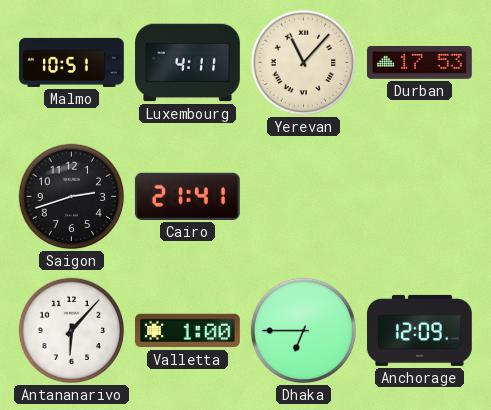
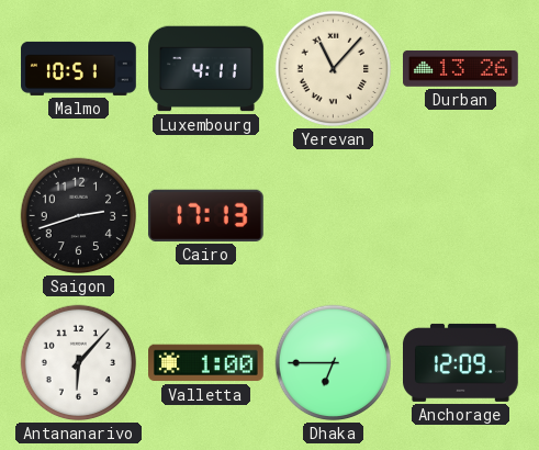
Durban: 17:53 -> 13:26
Cairo: 21:41 -> 17:13
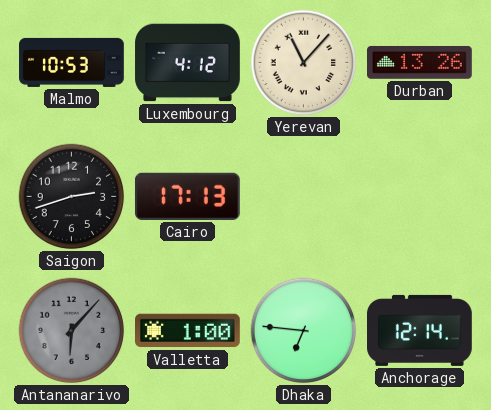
Malmo: 10:51 -> 10:53
Luxembourg: 4:11 -> 4:12
Antananarivo dial: white -> grey
Dhaka: 6:45 -> 6:46
Anchorage: 12:09 -> 12:14
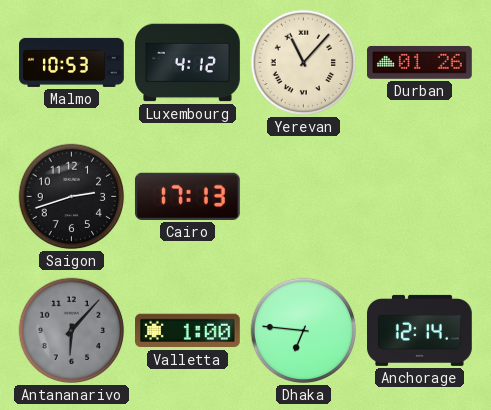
Durban: 13:26 -> 01:26
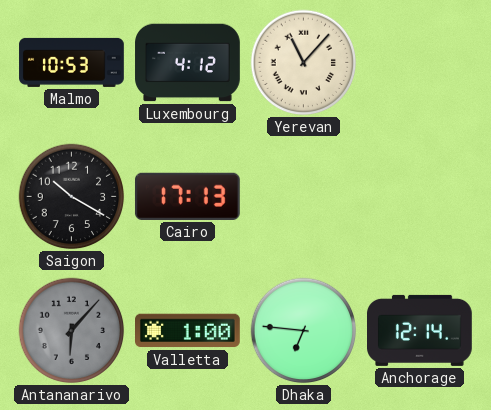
Durban: 01:26 -> none
Saigon: 2:42 -> 10:20
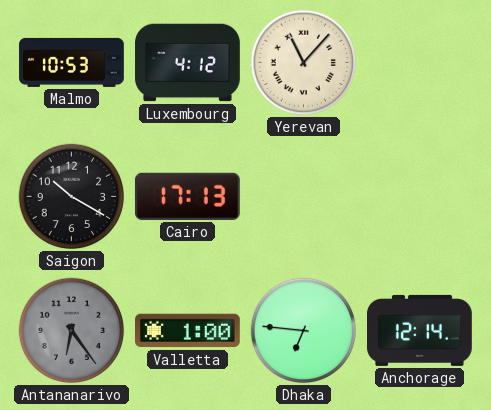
Antananarivo: 6:07 -> 6:24
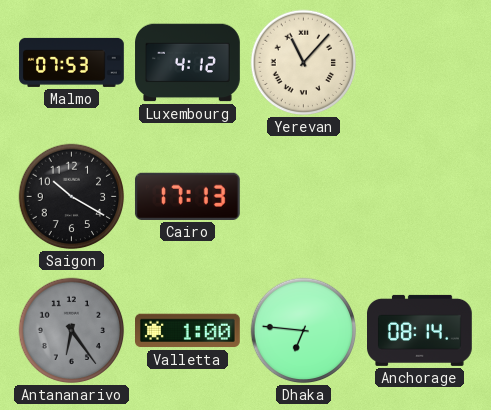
Malmo: 10:53 -> 07:53
Anchorage: 12:14 -> 08:14
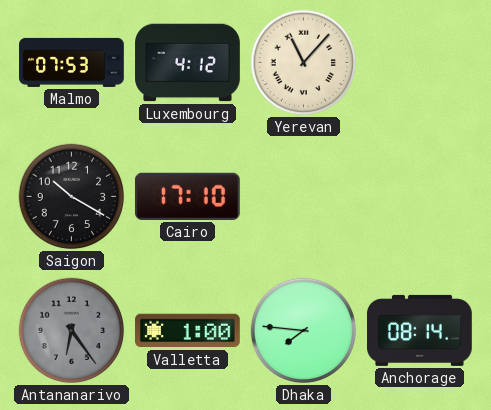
Cairo: 17:13 -> 17:10
Dhaka: 6:46 -> 7:46
